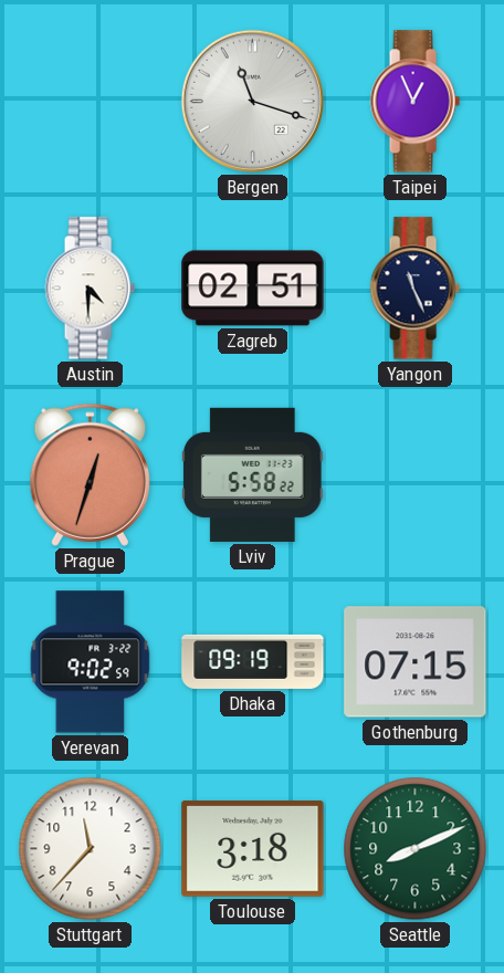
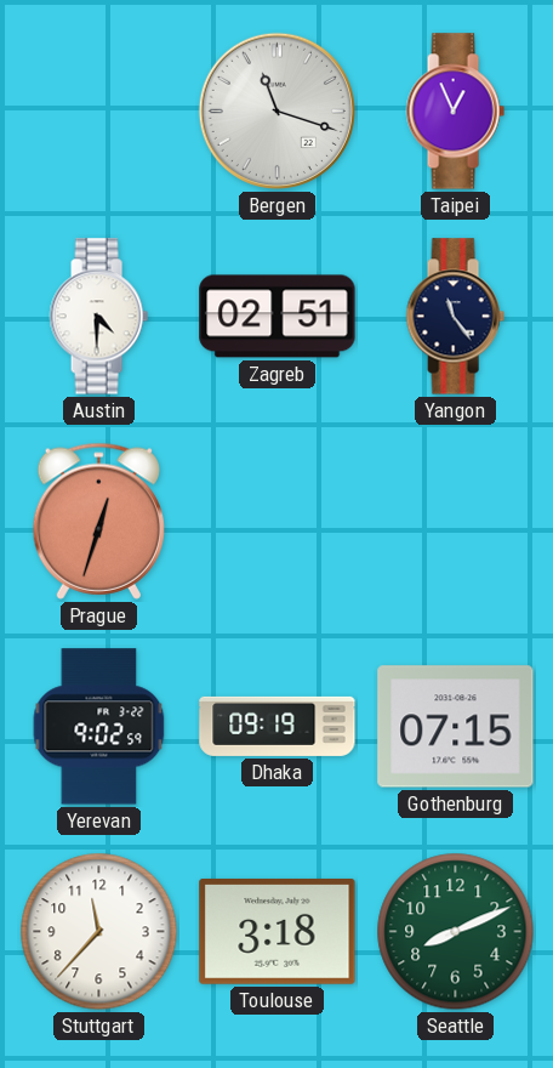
Yangon: 11:26 -> 11:24
Lviv: 5:58 -> none
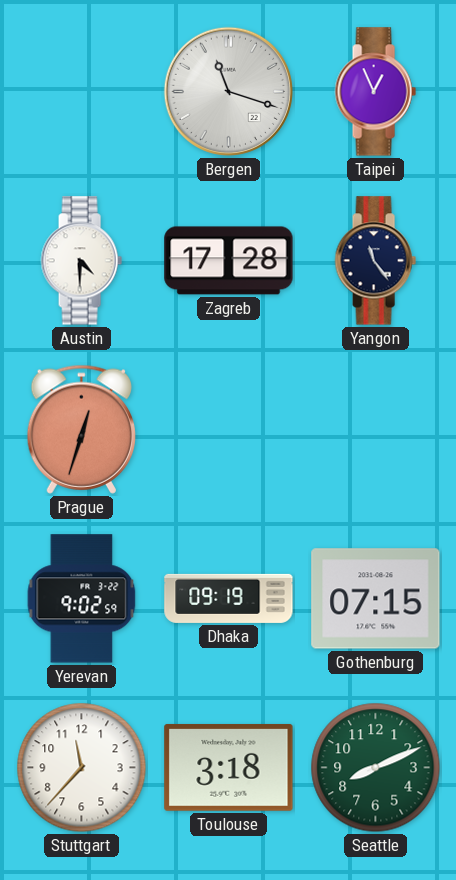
Zagreb: 02:51 -> 17:28
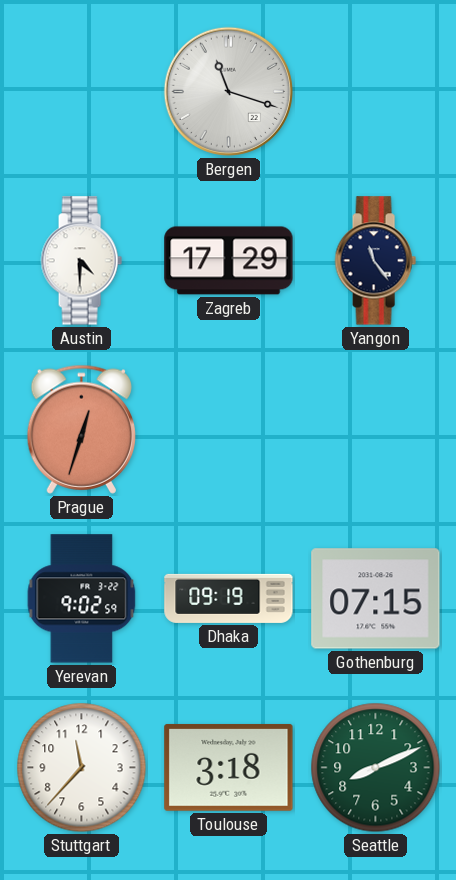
Taipei: 12:56 -> none
Zagreb: 17:28 -> 17:29
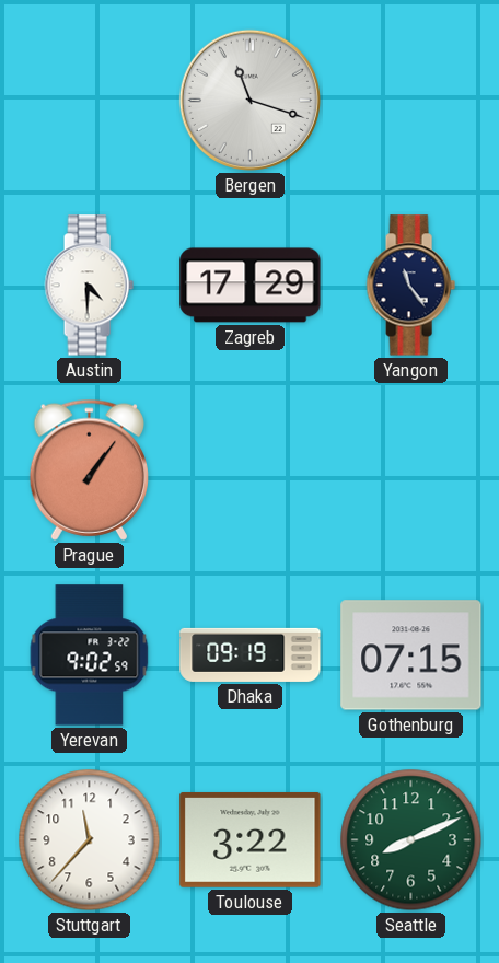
Prague: 12:33 -> 1:06
Toulouse: 3:18 -> 3:22
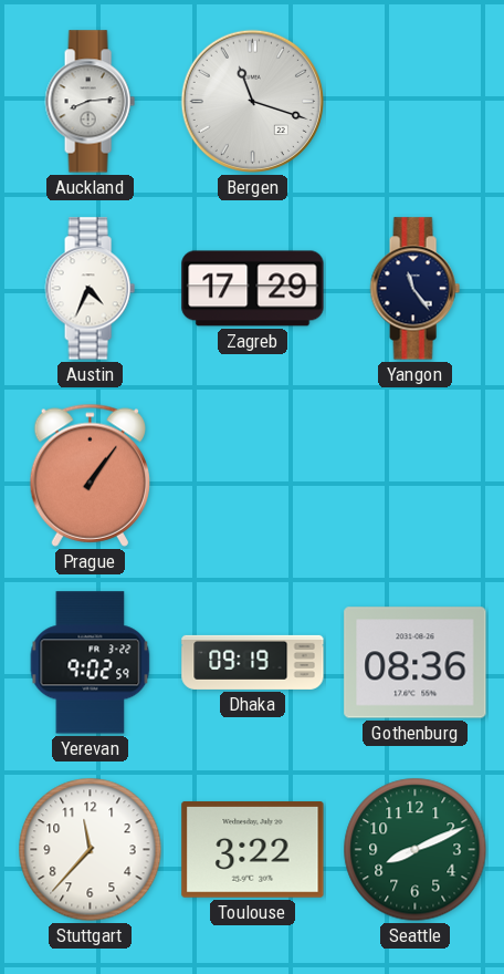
Auckland: none -> 8:14
Austin: 4:30 -> 4:34
Gothenburg: 07:15 -> 08:36
